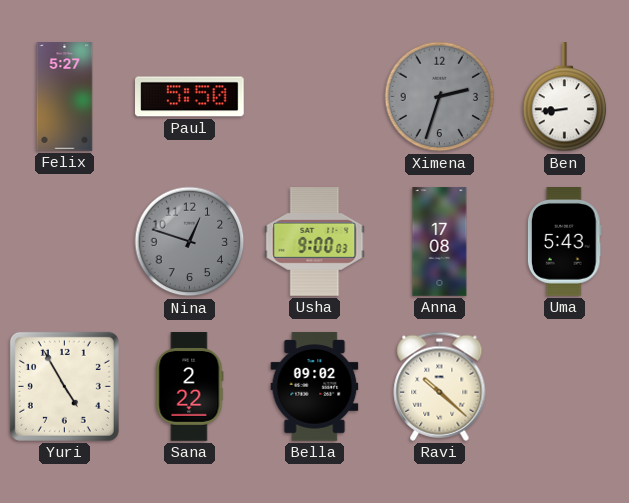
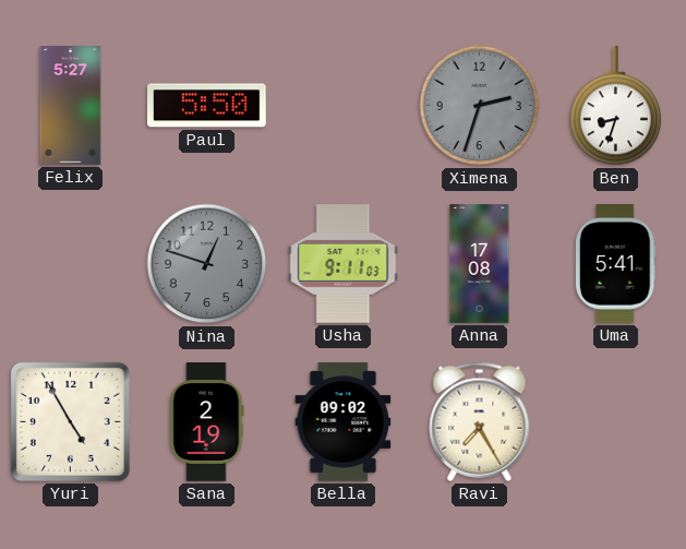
Ben: 8:44 -> 8:33
Usha: 9:00 -> 9:11
Uma: 5:43 -> 5:41
Sana: 2:22 -> 2:19
Ravi: 10:22 -> 7:25
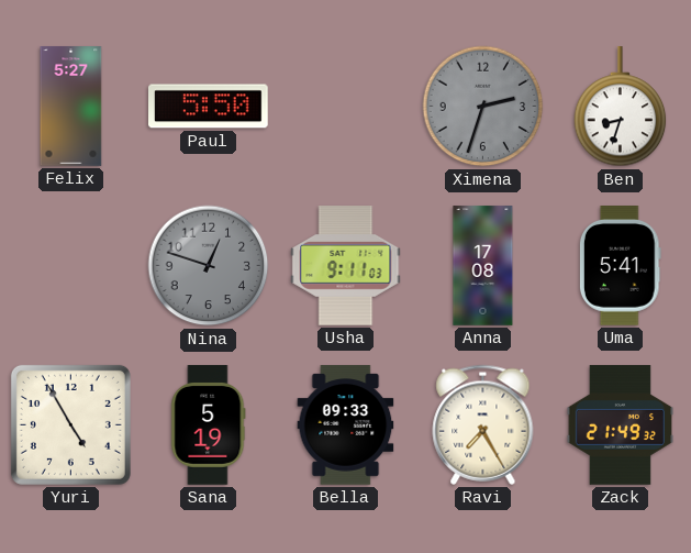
Sana: 2:19 -> 5:19
Bella: 09:02 -> 09:33
Zack: none -> 21:49
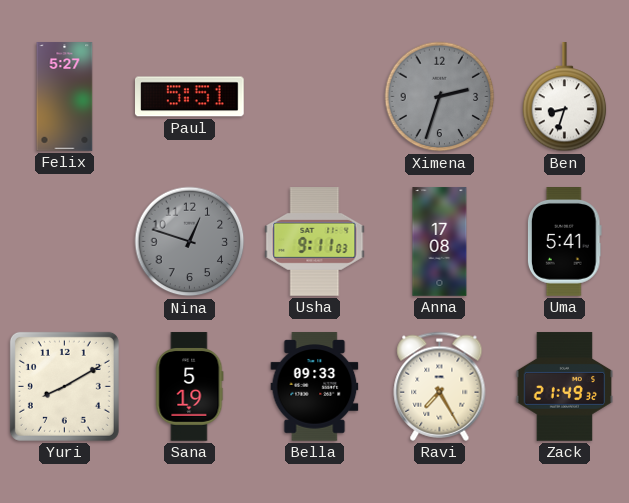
Paul: 5:50 -> 5:51
Yuri: 4:55 -> 8:10
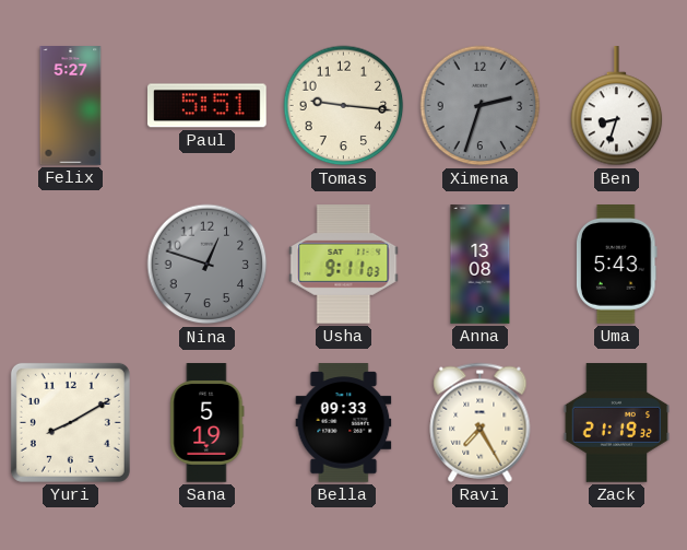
Tomas: none -> 9:16
Anna: 17:08 -> 13:08
Uma: 5:41 -> 5:43
Zack: 21:49 -> 21:19
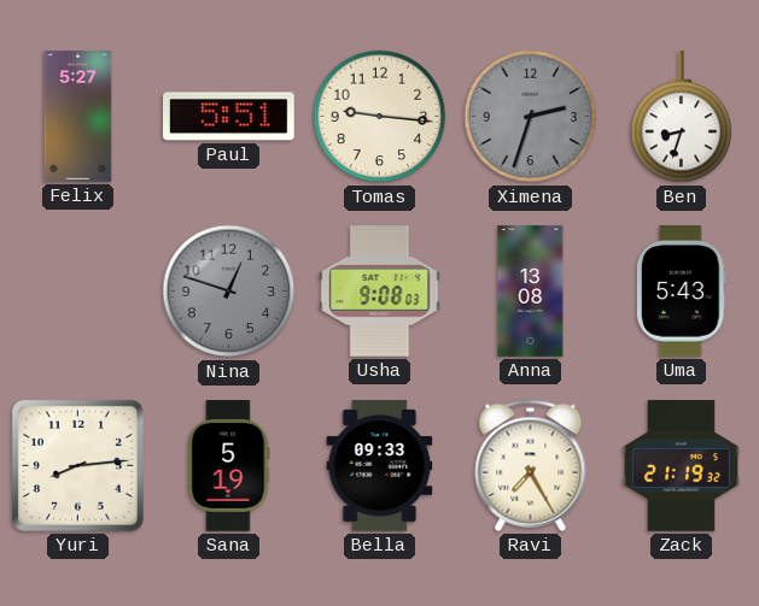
Usha: 9:11 -> 9:08
Yuri: 8:10 -> 8:14
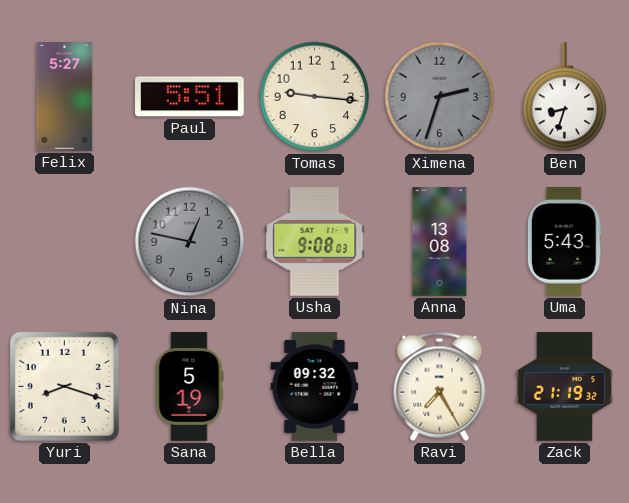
Nina: 12:48 -> 12:47
Yuri: 8:14 -> 8:18
Bella: 09:33 -> 09:32
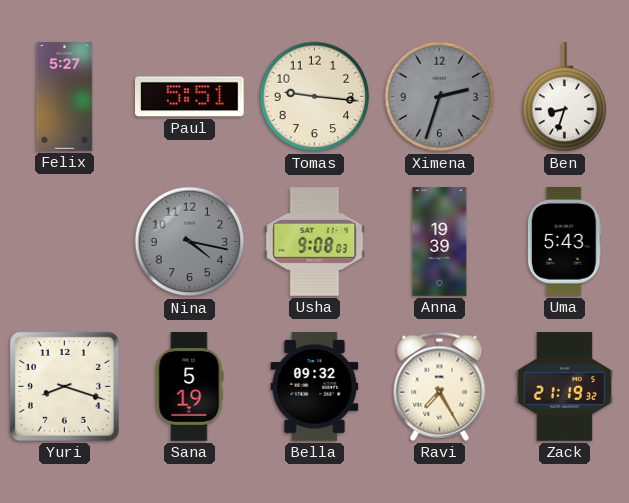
Nina: 12:47 -> 4:17
Anna: 13:08 -> 19:39
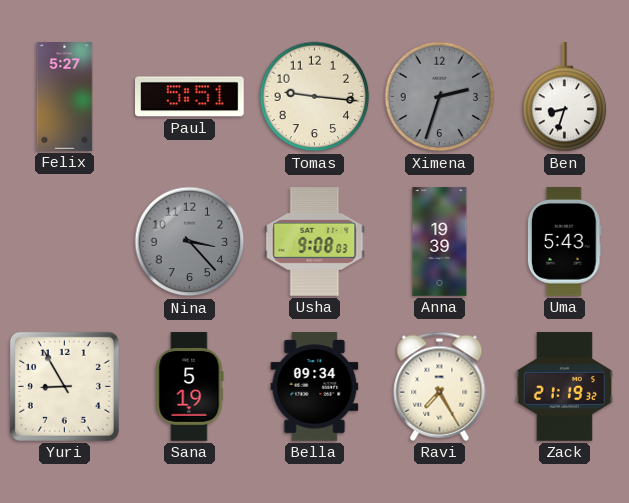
Nina: 4:17 -> 3:23
Yuri: 8:18 -> 8:55
Bella: 09:32 -> 09:34
